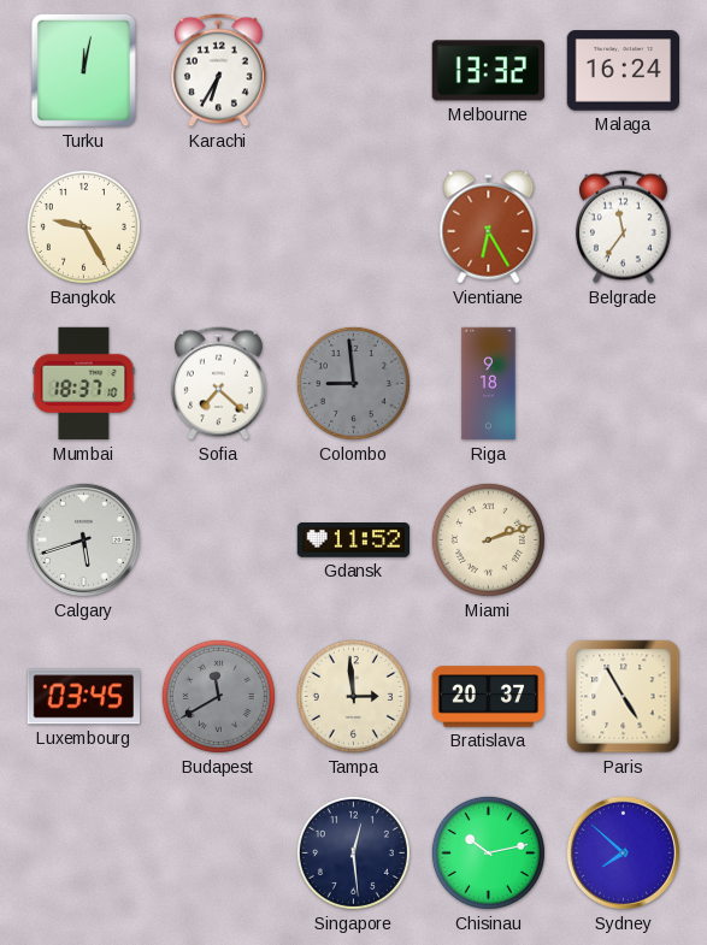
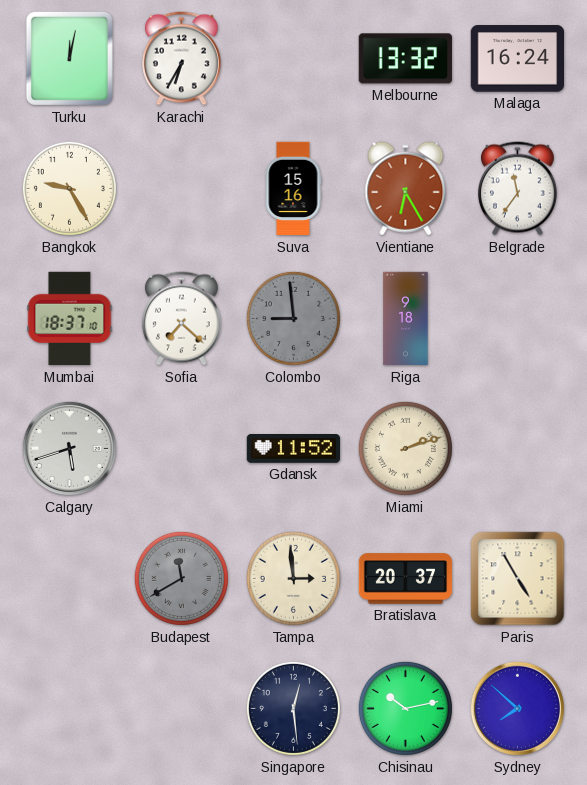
Suva: none -> 15:16
Luxembourg: 03:45 -> none
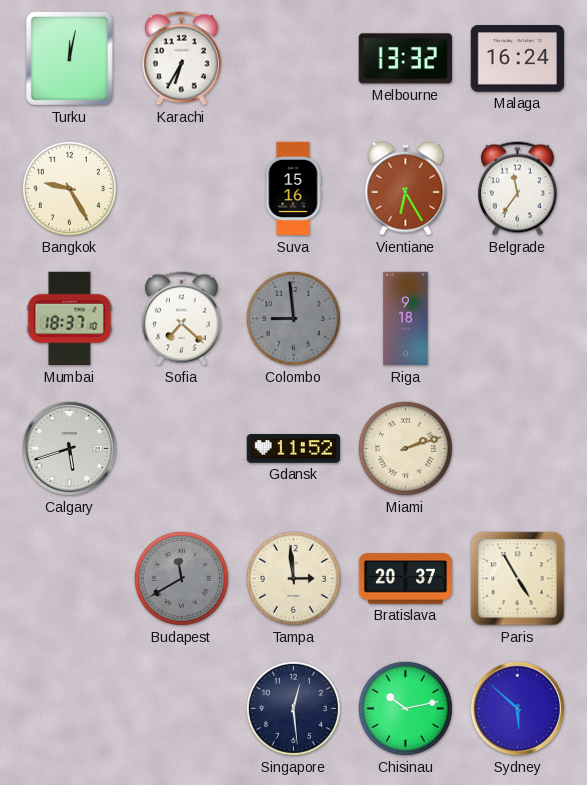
Sydney: 7:52 -> 5:52
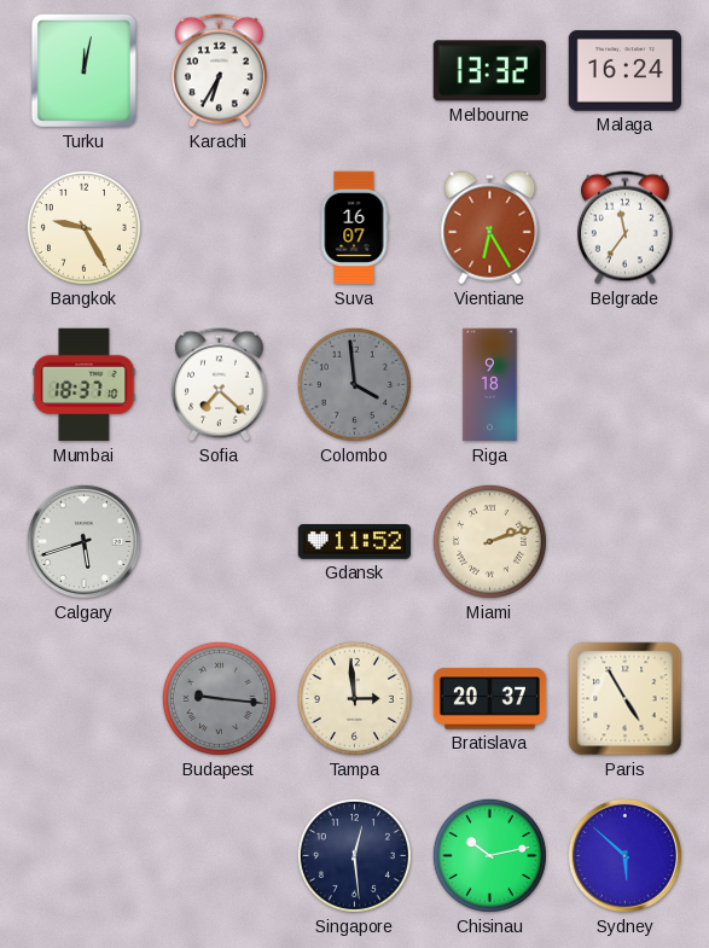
Suva: 15:16 -> 16:07
Colombo: 8:59 -> 3:59
Budapest: 11:40 -> 9:16
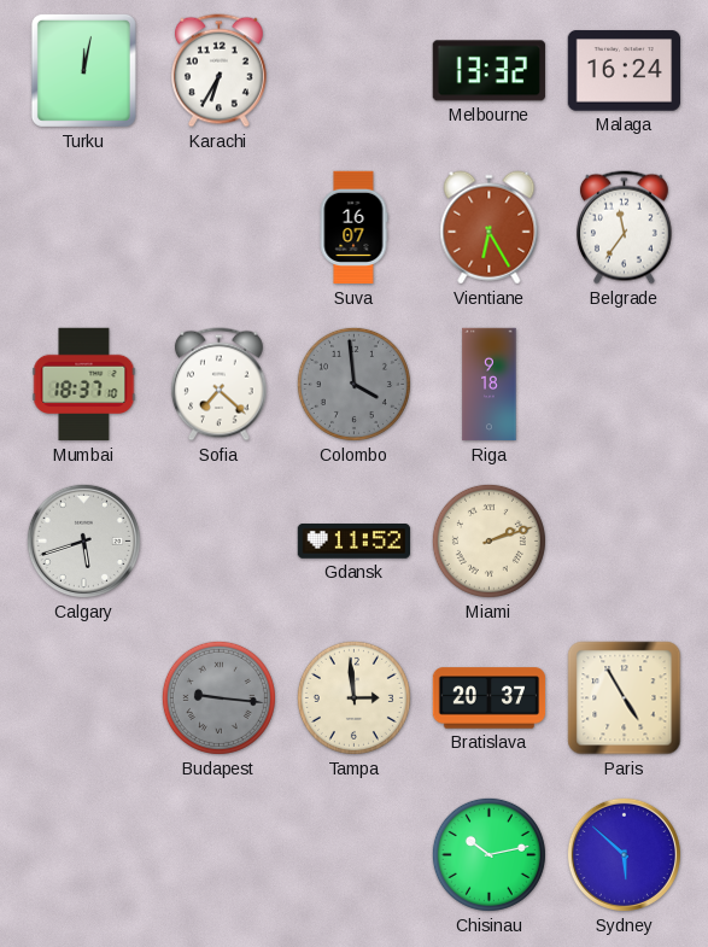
Bangkok: 9:25 -> none
Singapore: 12:29 -> none
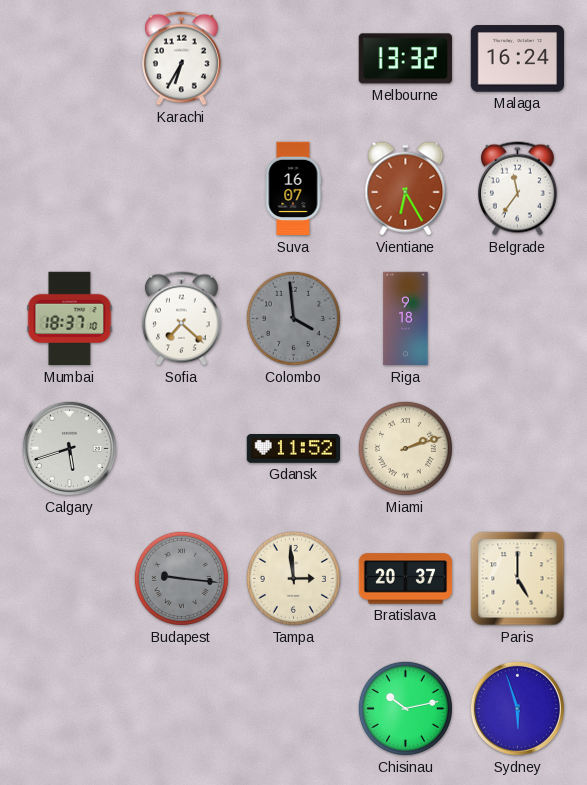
Turku: 12:02 -> none
Paris: 4:55 -> 5:00
Sydney: 5:52 -> 5:57
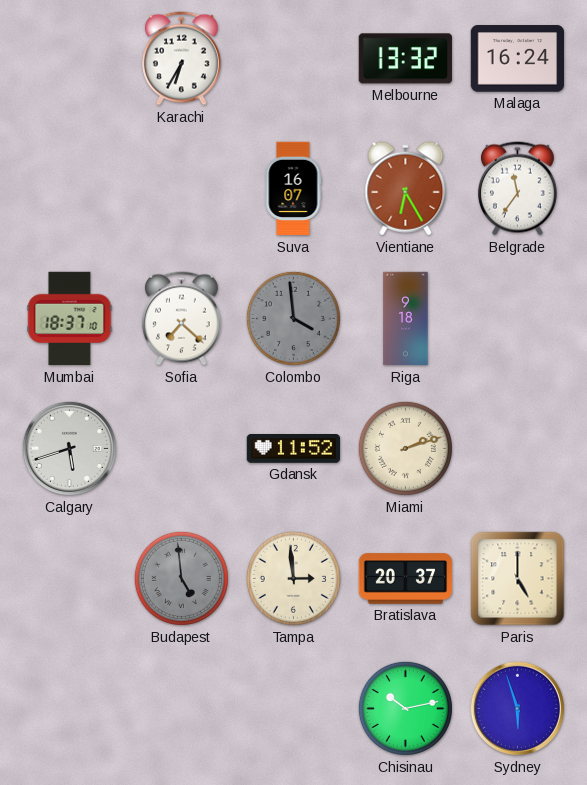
Budapest: 9:16 -> 4:59
